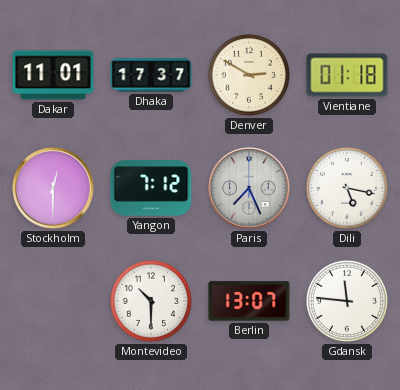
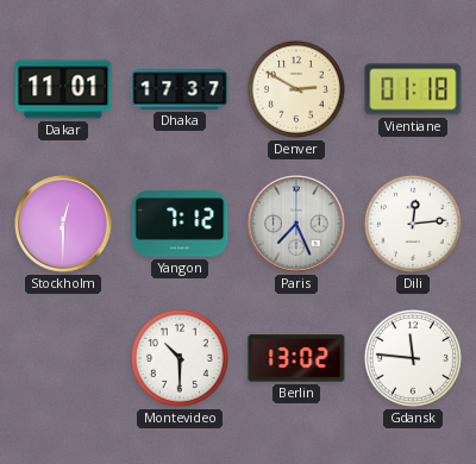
Dili: 5:17 -> 12:14
Berlin: 13:07 -> 13:02
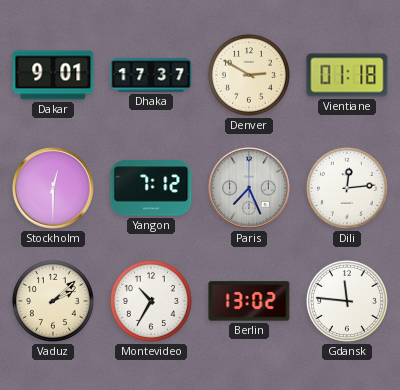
Dakar: 11:01 -> 9:01
Vaduz: none -> 2:08
Montevideo: 10:30 -> 10:35
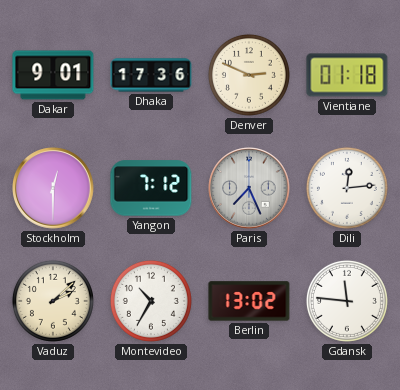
Dhaka: 17:37 -> 17:36
Denver: 2:50 -> 2:49
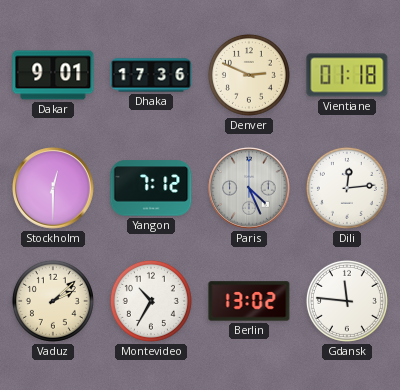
Paris: 7:26 -> 4:26
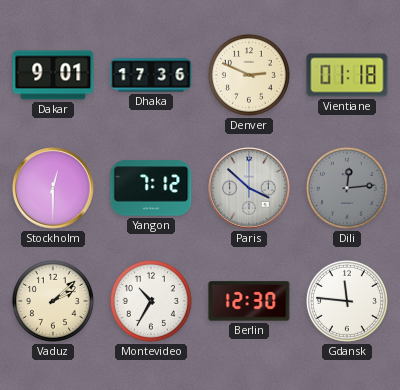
Paris: 4:26 -> 3:52
Dili dial: white -> grey
Berlin: 13:02 -> 12:30
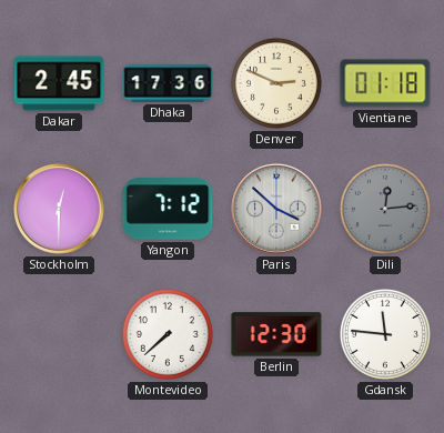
Dakar: 9:01 -> 2:45
Vaduz: 2:08 -> none
Montevideo: 10:35 -> 7:38
